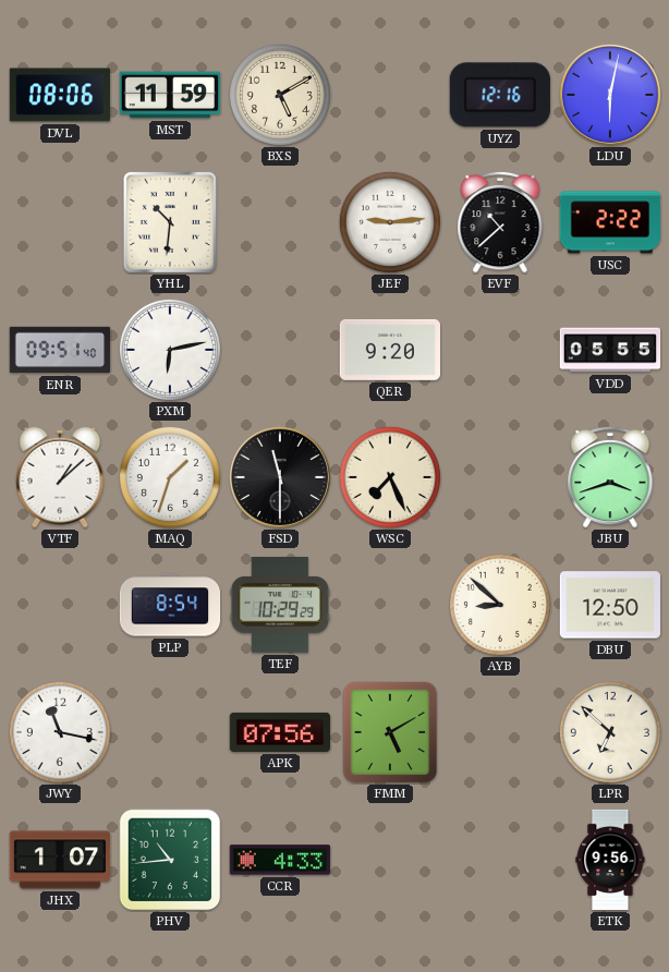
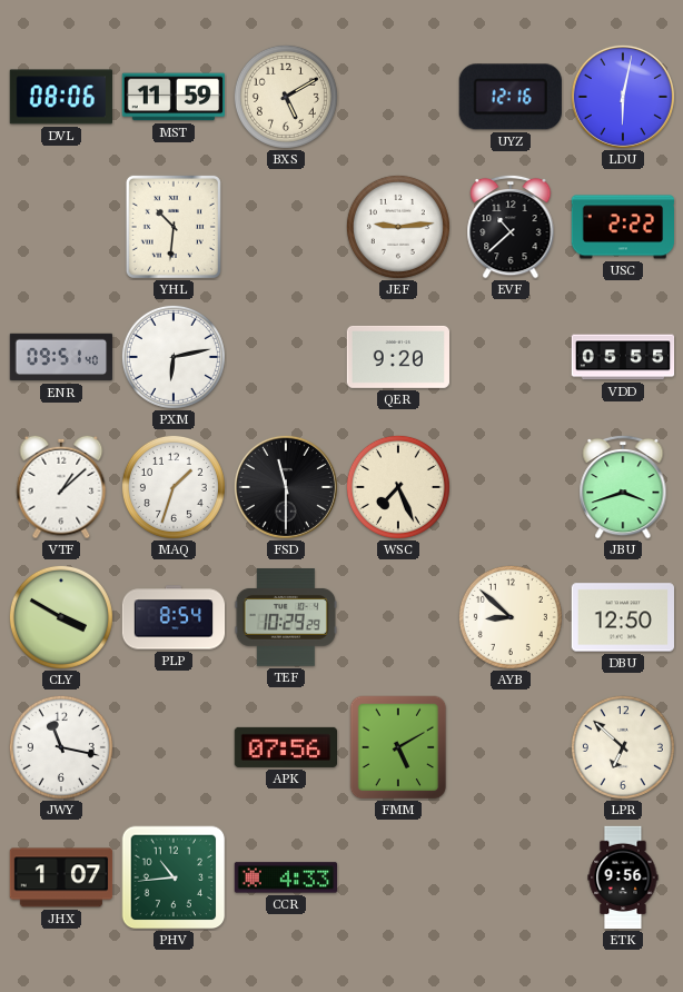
CLY: none -> 3:50
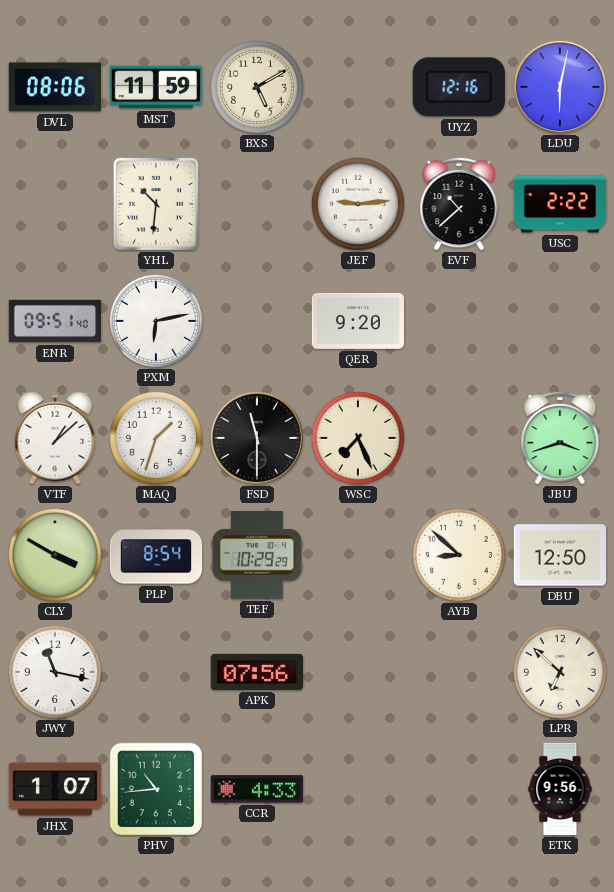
VDD: 05:55 -> none
FMM: 5:10 -> none
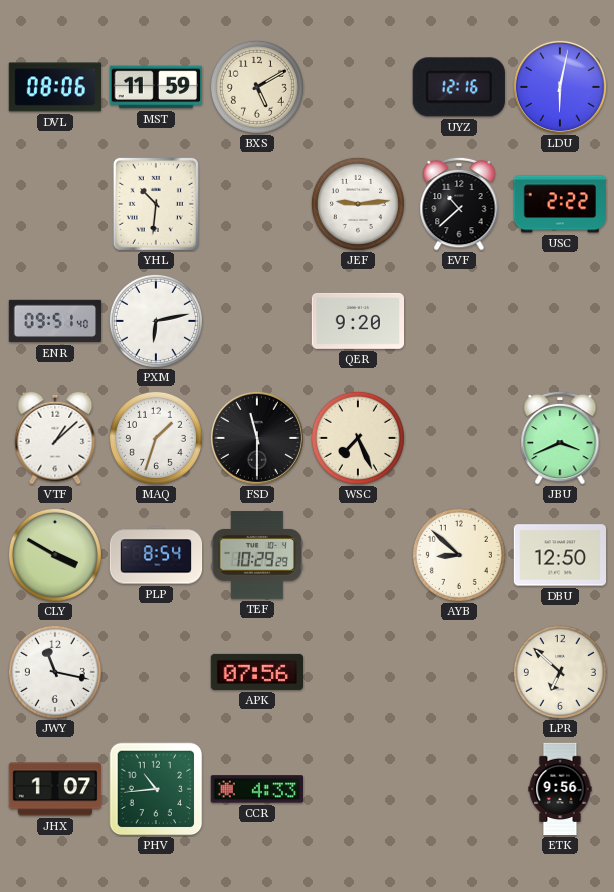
JBU: 3:42 -> 3:41
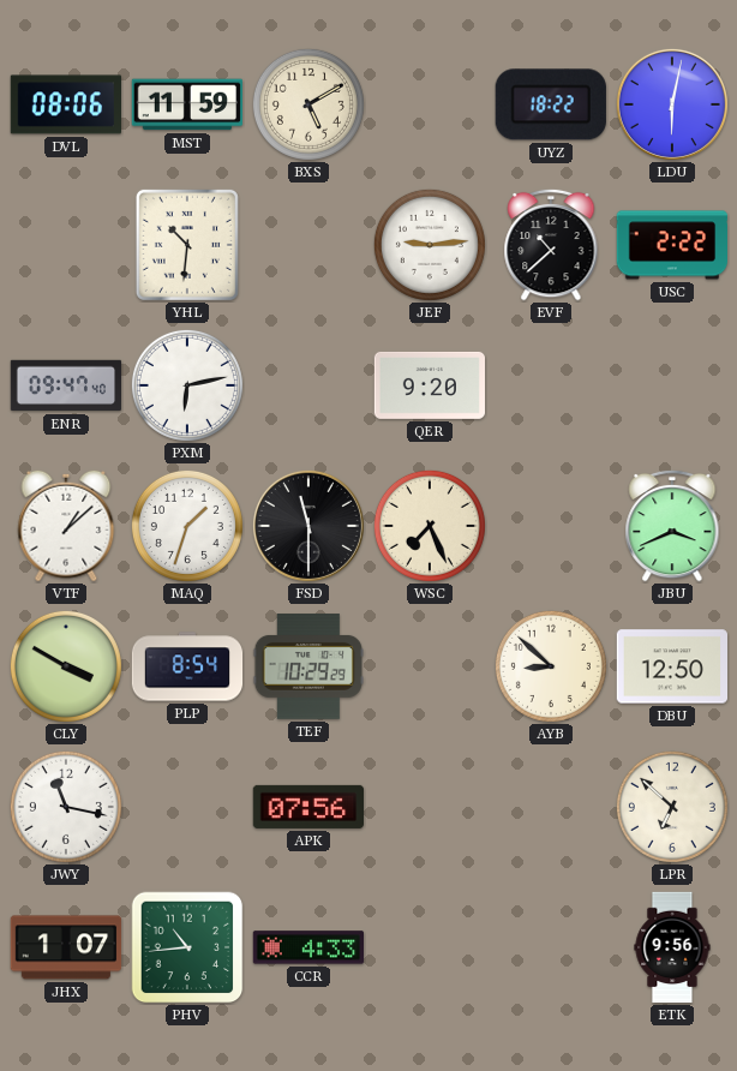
UYZ: 12:16 -> 18:22
ENR: 09:51 -> 09:47
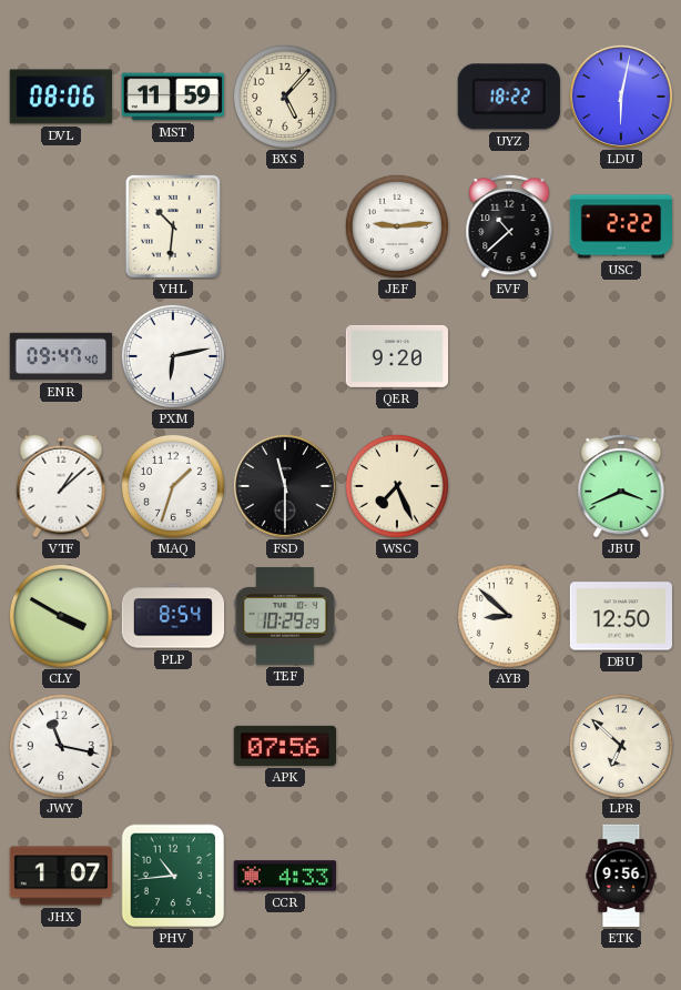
BXS: 5:10 -> 5:07
